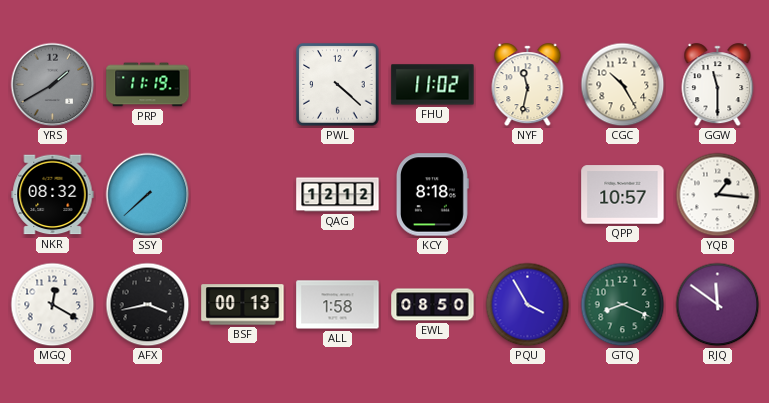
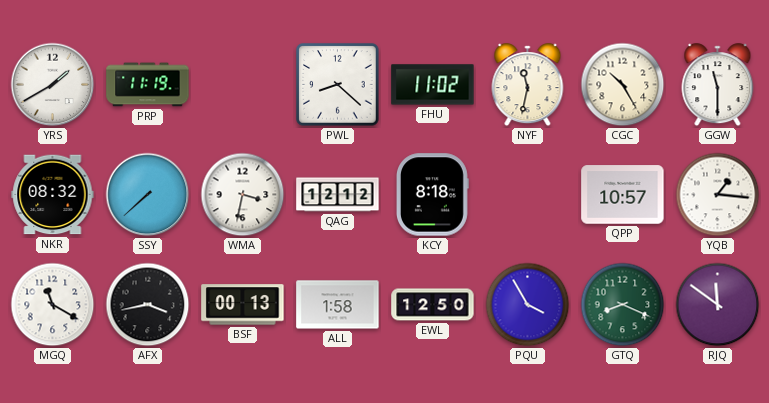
YRS dial: grey -> white
PWL: 4:22 -> 8:22
WMA: none -> 3:32
MGQ: 12:20 -> 11:20
EWL: 08:50 -> 12:50
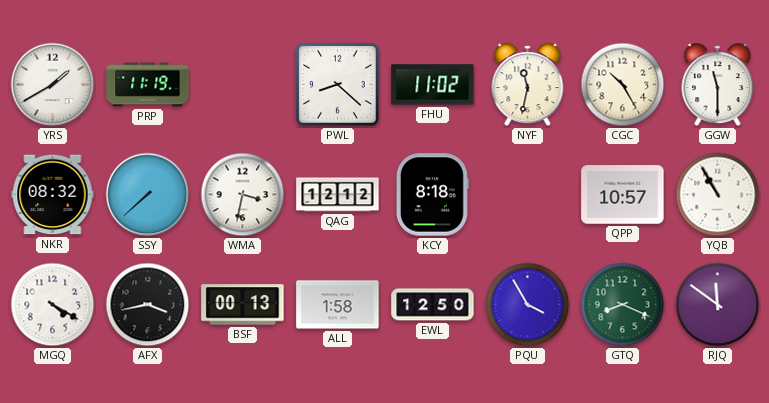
YQB: 1:16 -> 10:55
MGQ: 11:20 -> 4:20
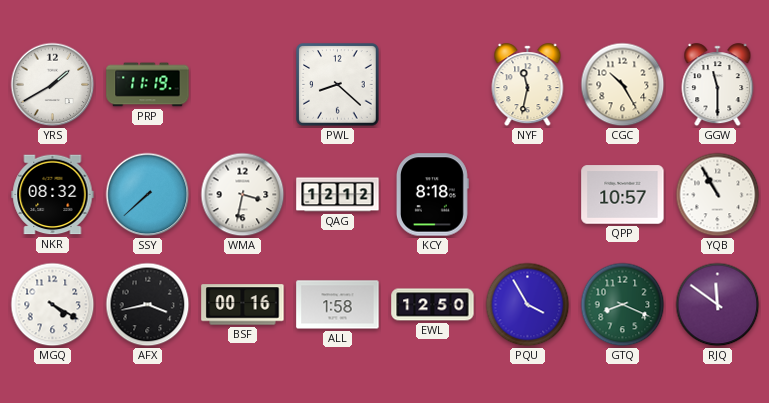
FHU: 11:02 -> none
BSF: 00:13 -> 00:16
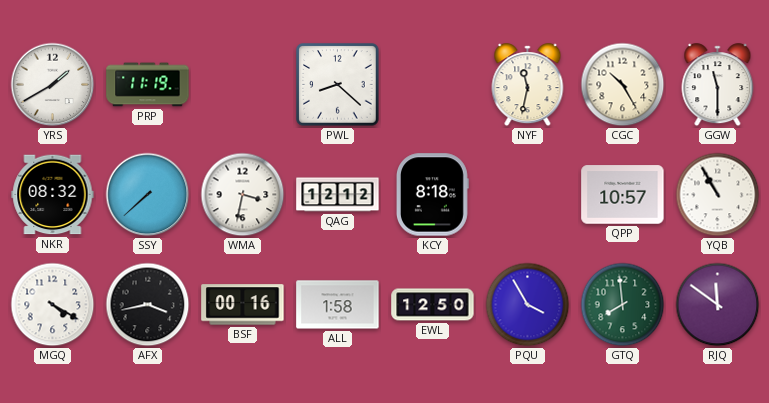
GTQ: 8:19 -> 7:59
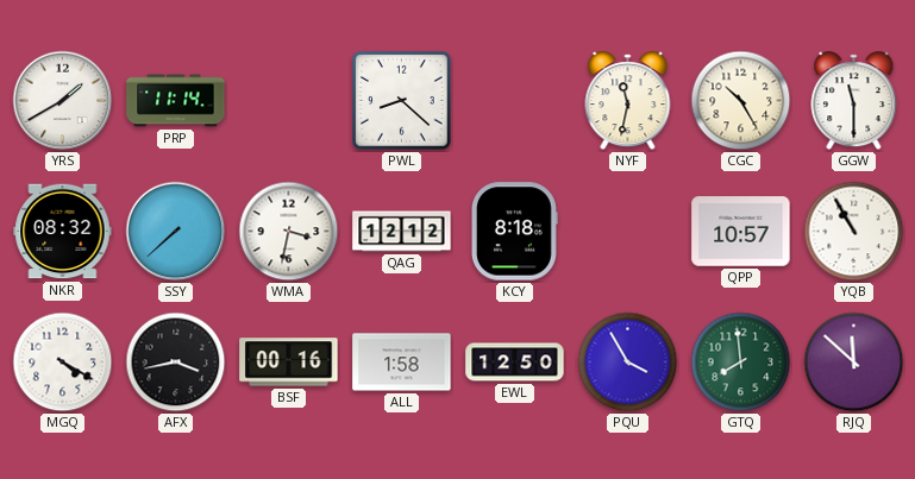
PRP: 11:19 -> 11:14
RJQ: 11:51 -> 11:52
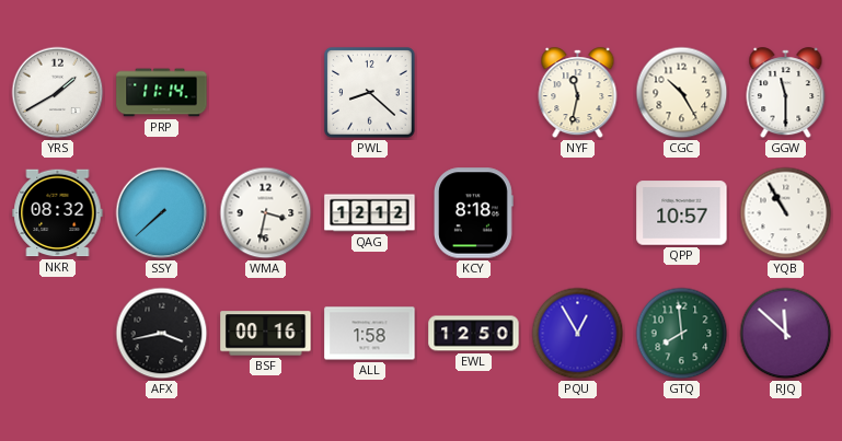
MGQ: 4:20 -> none
PQU: 3:55 -> 12:55
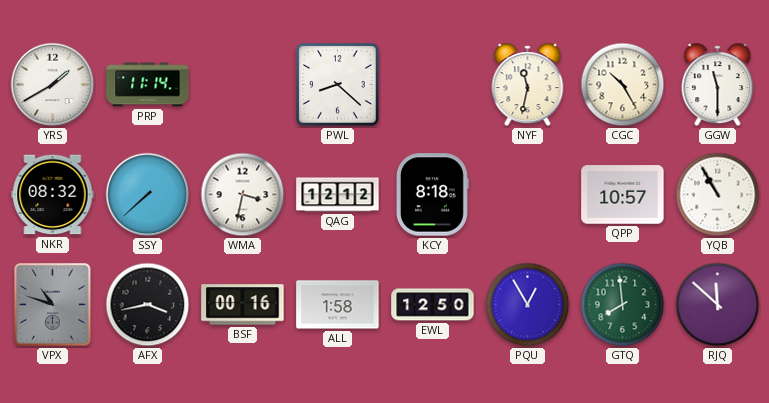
VPX: none -> 10:48
